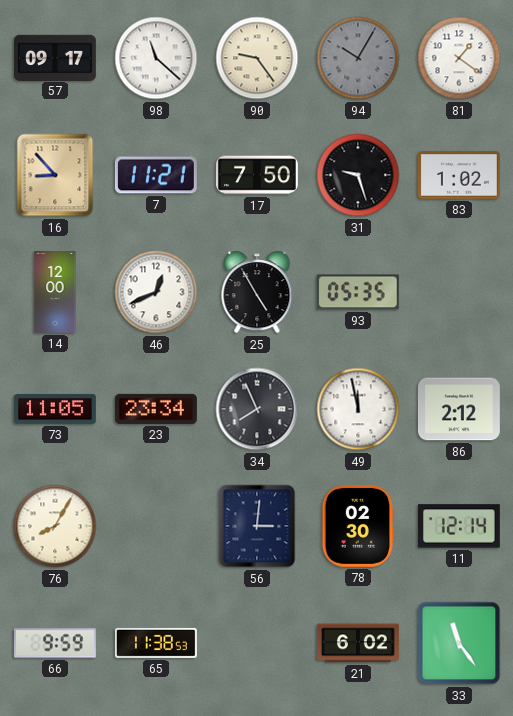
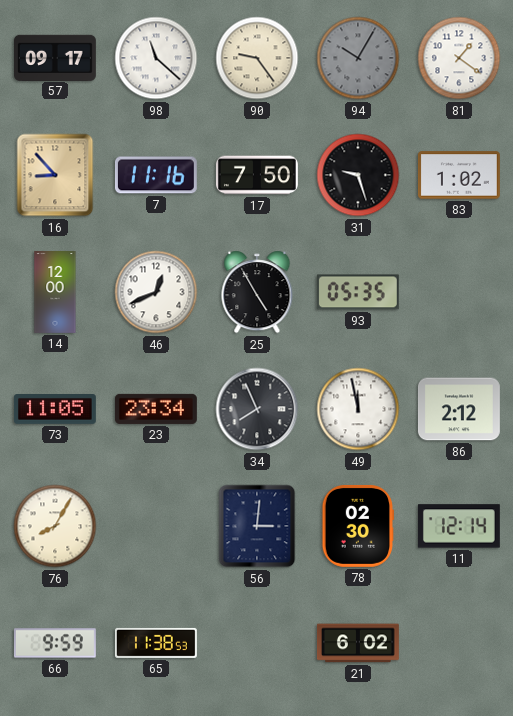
7: 11:21 -> 11:16
33: 11:24 -> none
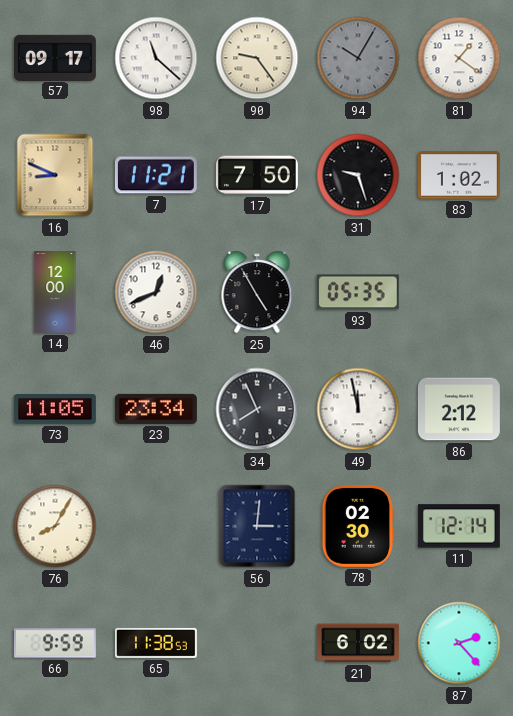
16: 8:53 -> 8:49
7: 11:16 -> 11:21
87: none -> 2:23
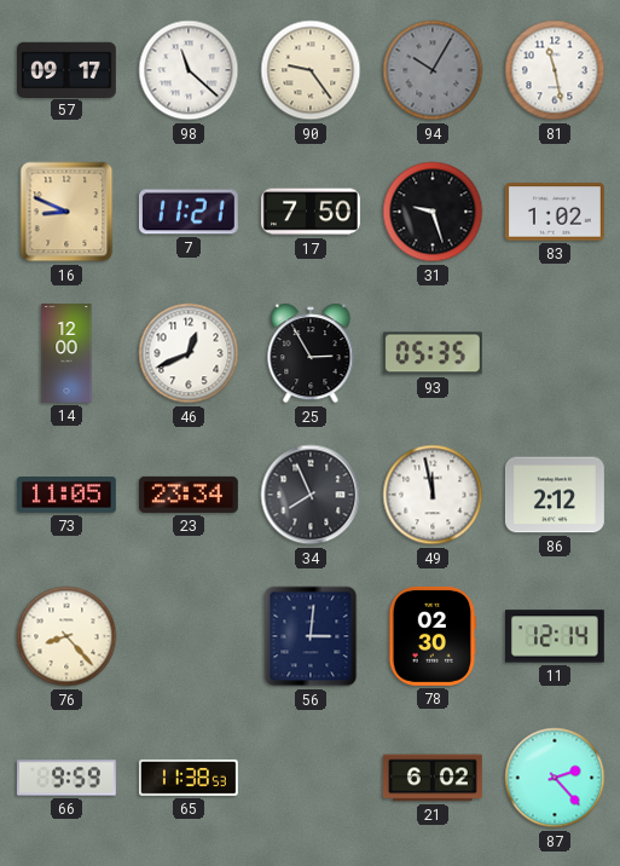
81: 1:21 -> 11:28
25: 4:55 -> 2:55
76: 8:05 -> 8:23
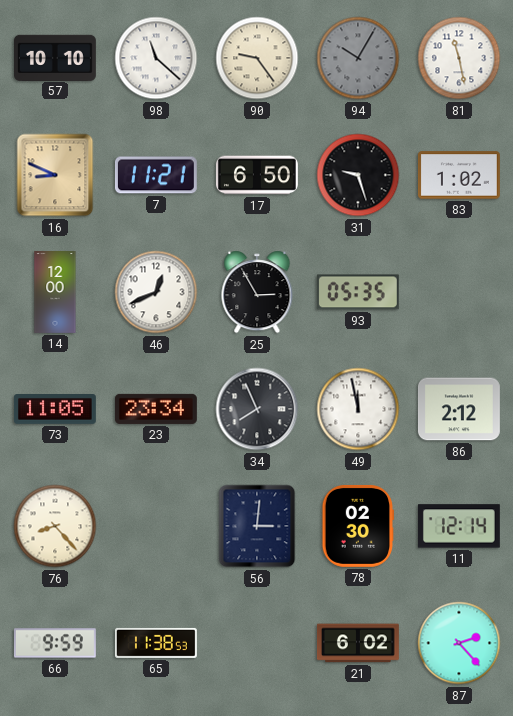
57: 09:17 -> 10:10
17: 7:50 -> 6:50
